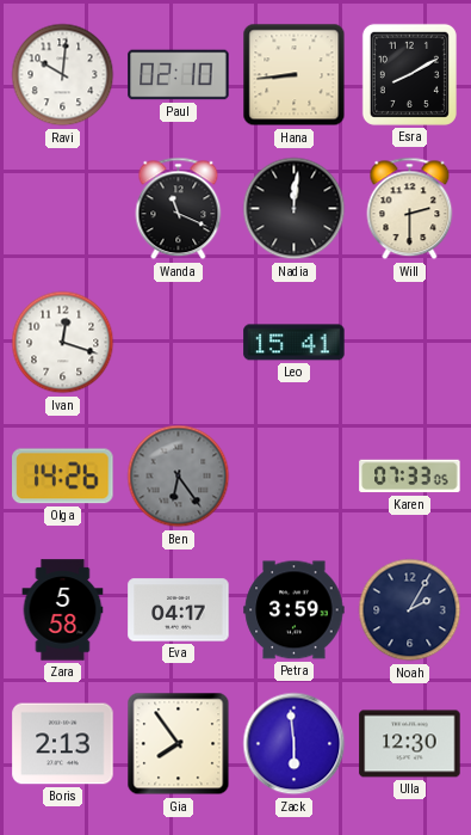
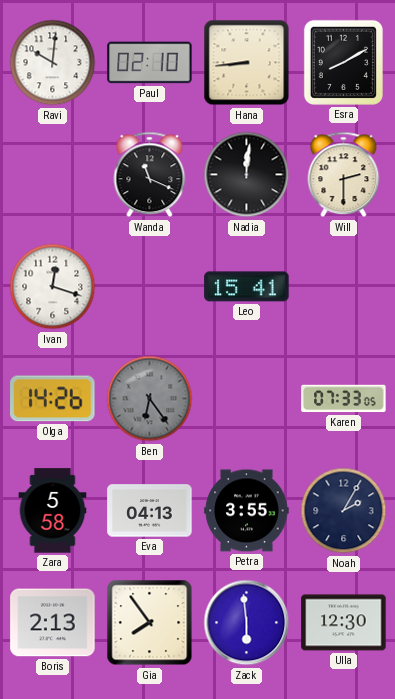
Eva: 04:17 -> 04:13
Petra: 3:59 -> 3:55
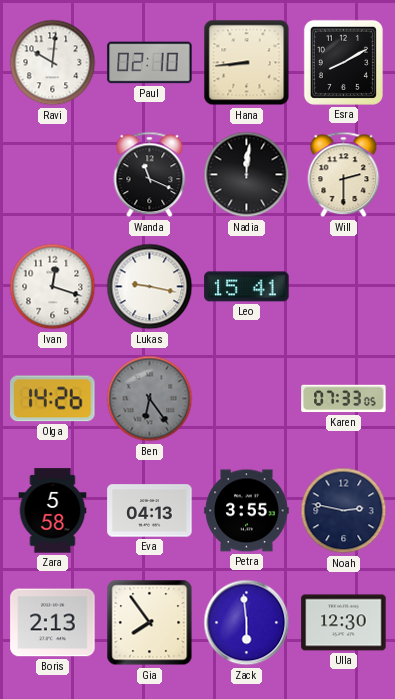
Lukas: none -> 9:17
Noah: 2:05 -> 2:47
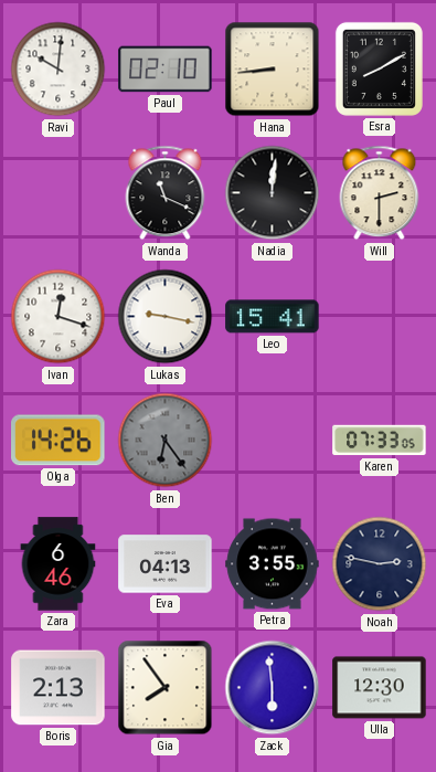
Zara: 5:58 -> 6:46
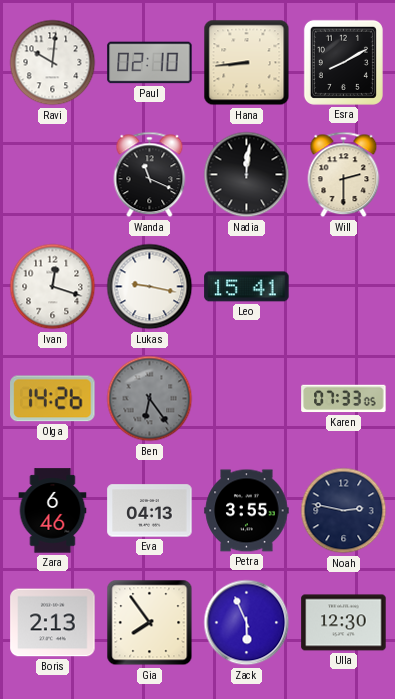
Zack: 5:59 -> 5:56
